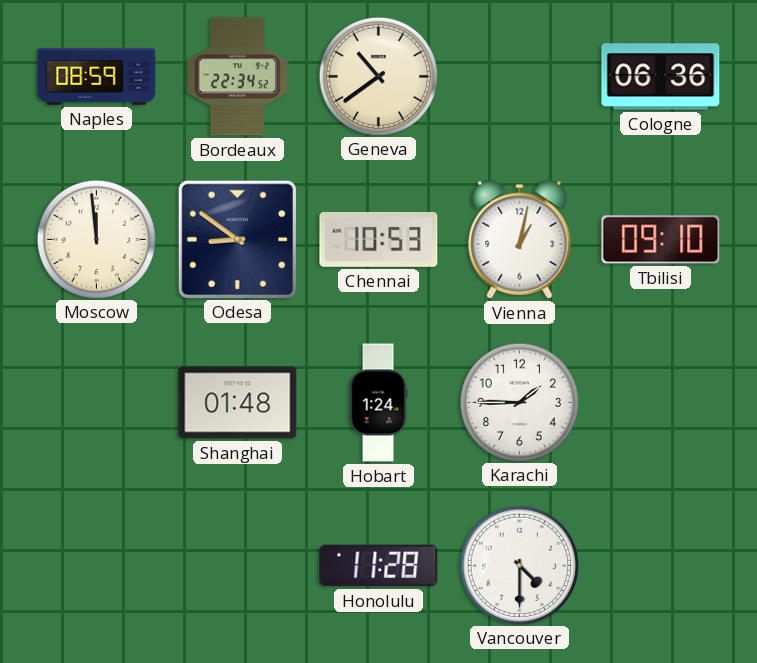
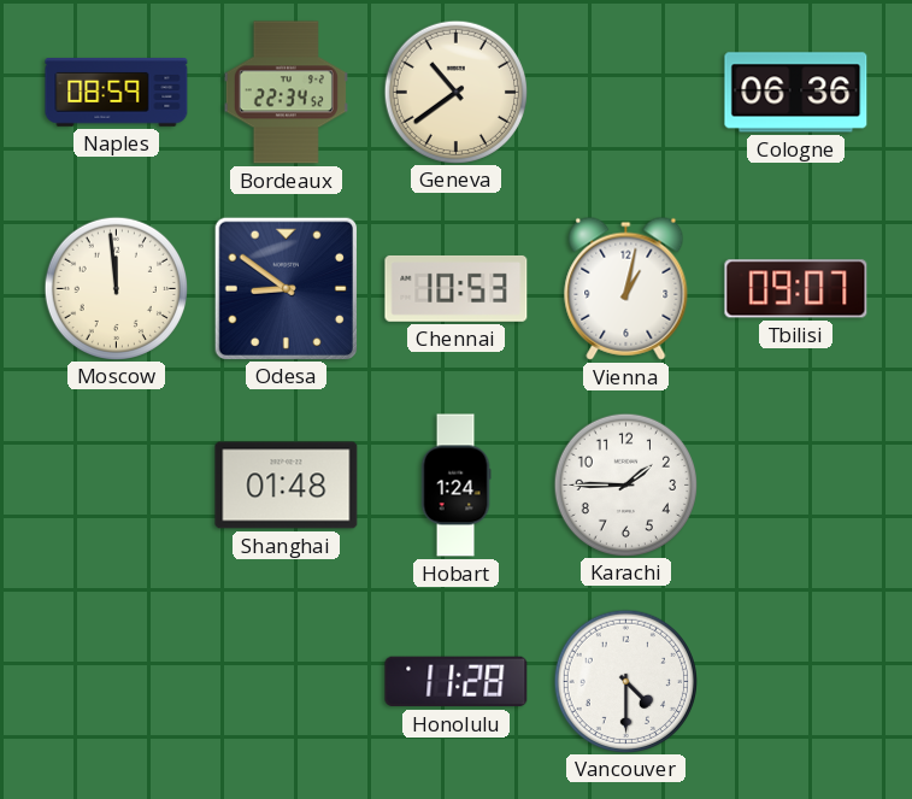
Tbilisi: 09:10 -> 09:07
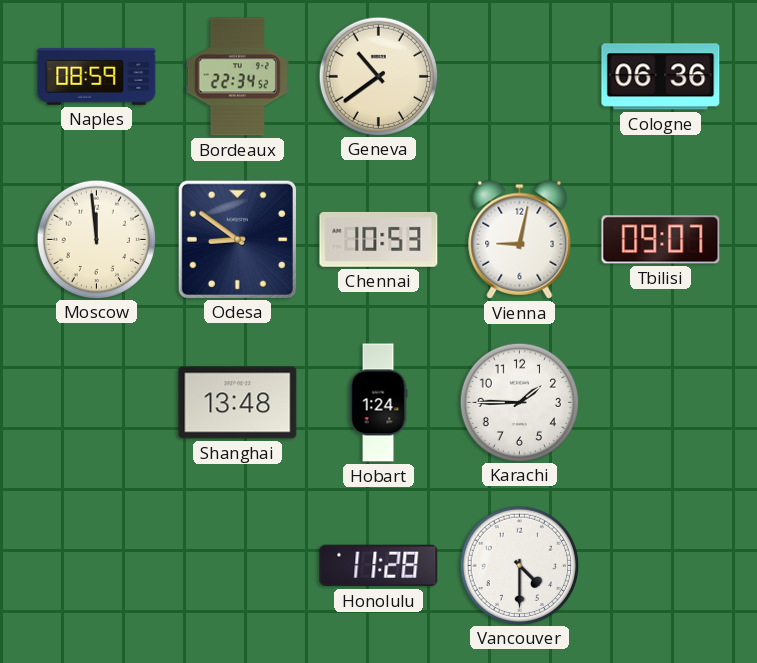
Vienna: 1:02 -> 9:02
Shanghai: 01:48 -> 13:48
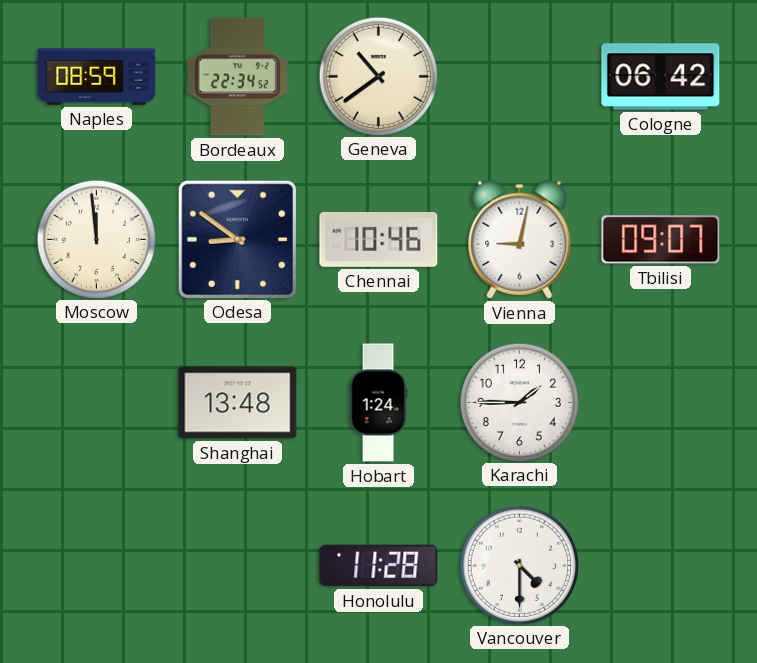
Cologne: 06:36 -> 06:42
Chennai: 10:53 -> 10:46
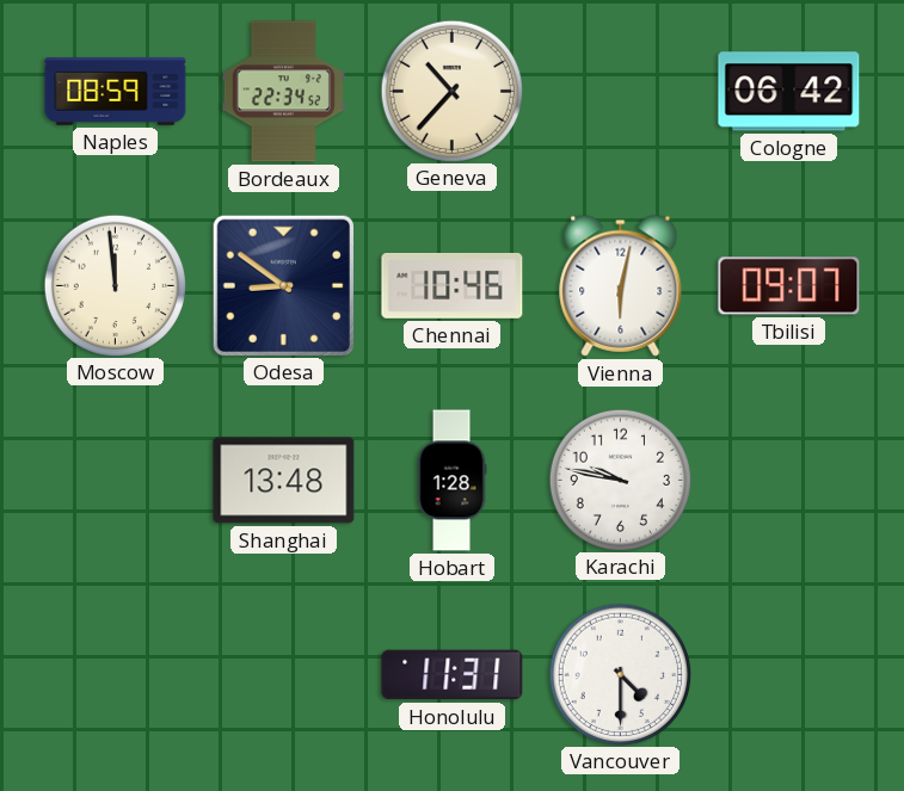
Geneva: 10:39 -> 10:37
Vienna: 9:02 -> 6:02
Hobart: 1:24 -> 1:28
Karachi: 1:45 -> 9:47
Honolulu: 11:28 -> 11:31
